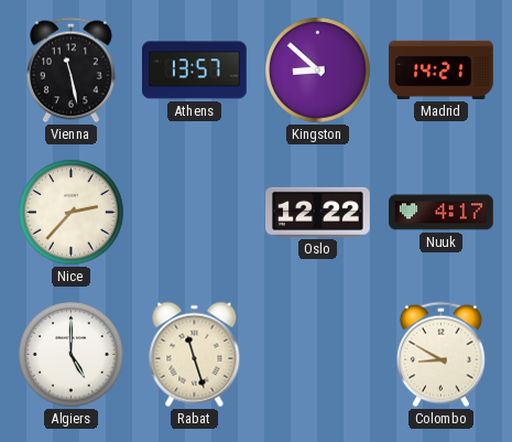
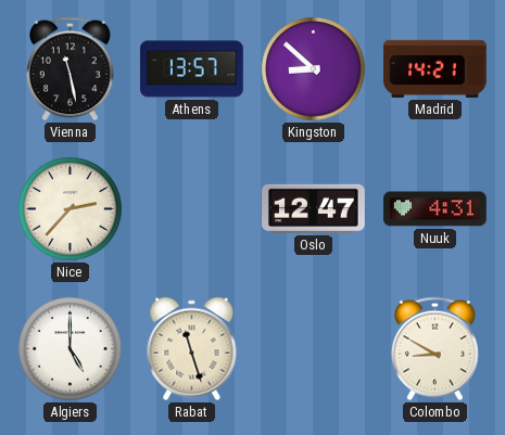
Oslo: 12:22 -> 12:47
Nuuk: 4:17 -> 4:31
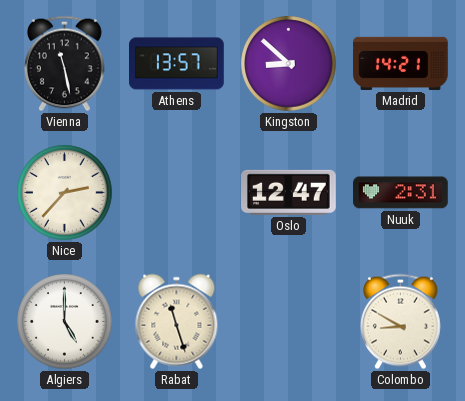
Nuuk: 4:31 -> 2:31
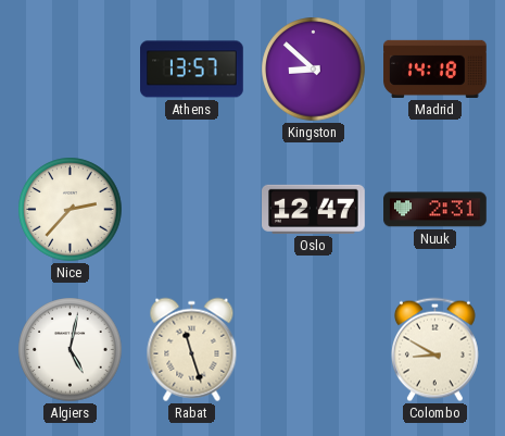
Vienna: 11:28 -> none
Madrid: 14:21 -> 14:18
Algiers: 5:00 -> 5:02
